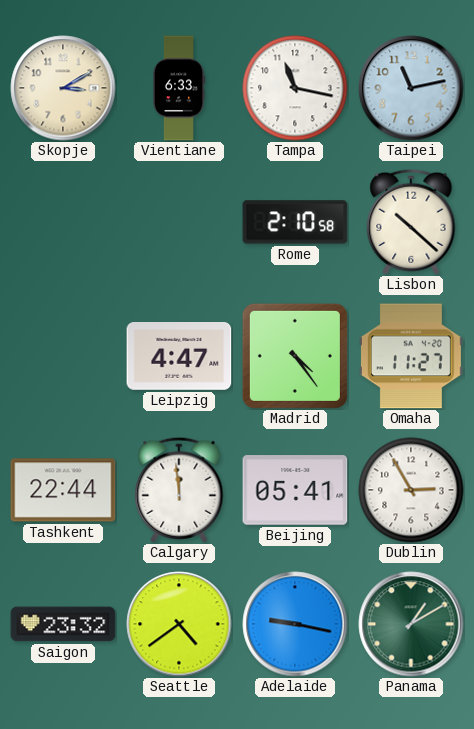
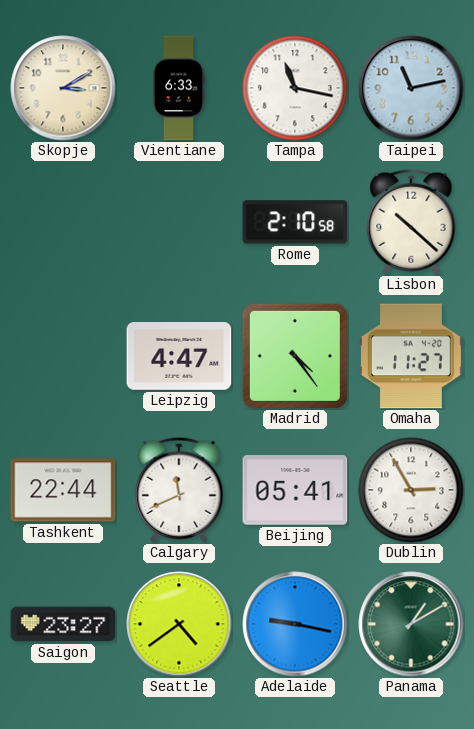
Calgary: 11:59 -> 11:41
Saigon: 23:32 -> 23:27
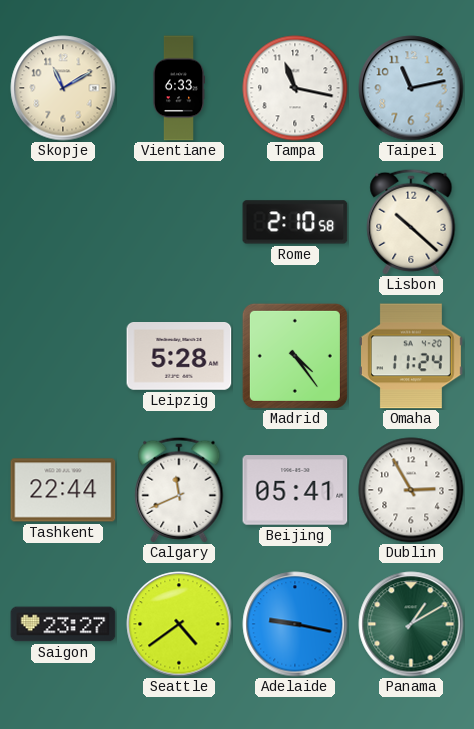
Skopje: 3:10 -> 11:10
Leipzig: 4:47 -> 5:28
Omaha: 11:27 -> 11:24
